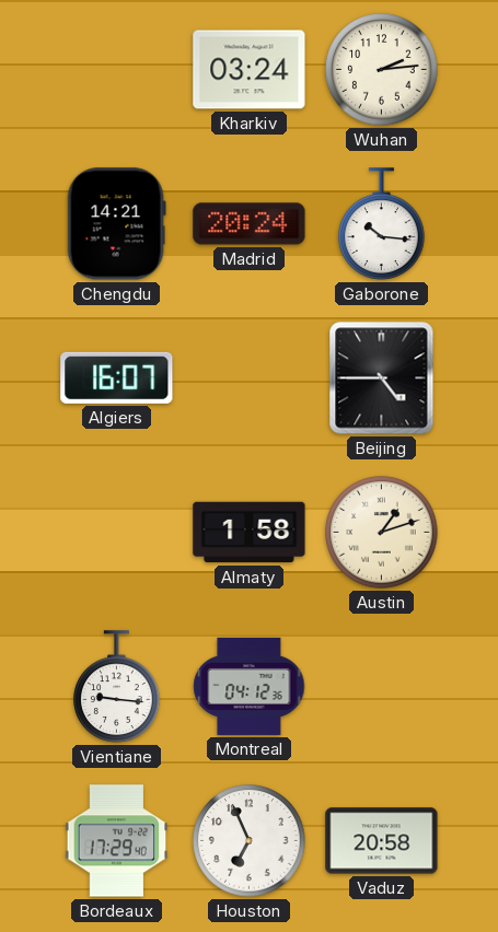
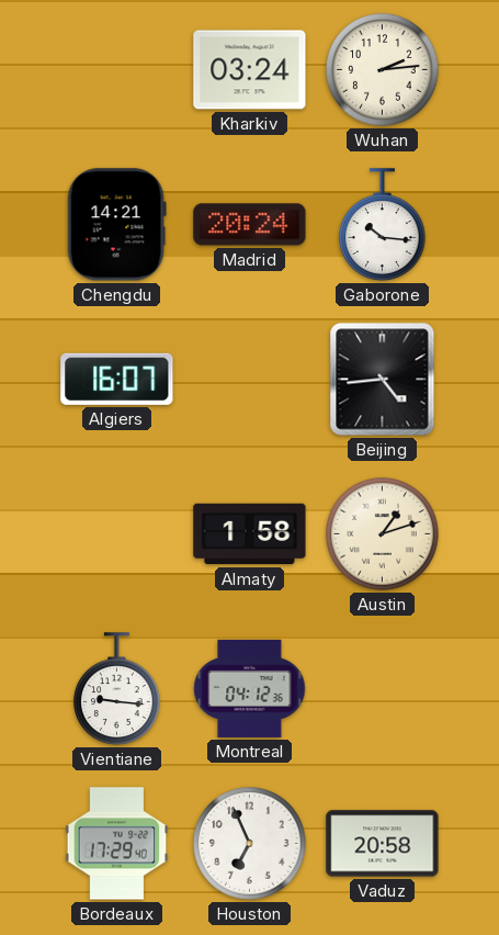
Beijing: 4:45 -> 4:44
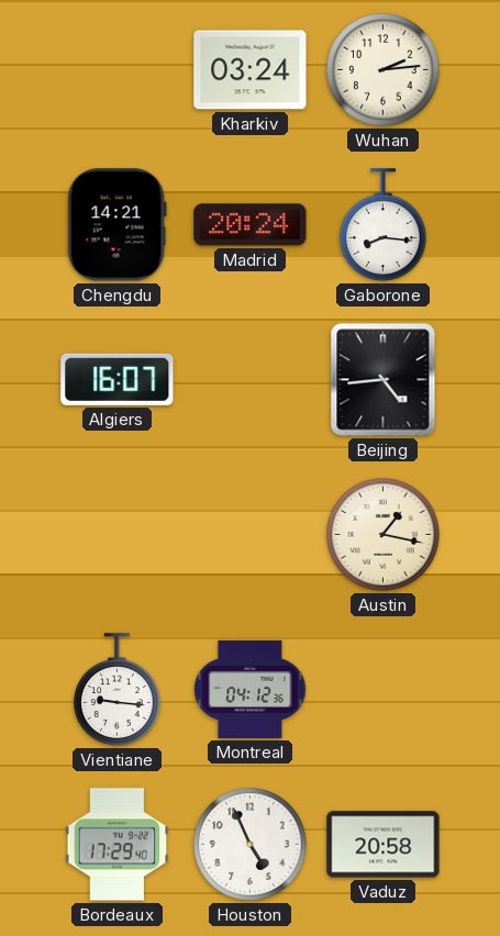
Gaborone: 10:16 -> 8:16
Almaty: 1:58 -> none
Austin: 1:12 -> 1:17
Houston: 6:56 -> 4:56
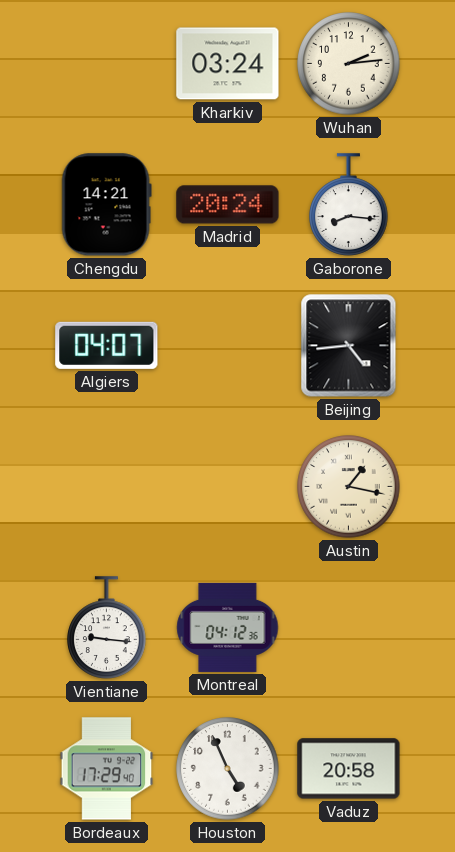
Algiers: 16:07 -> 04:07
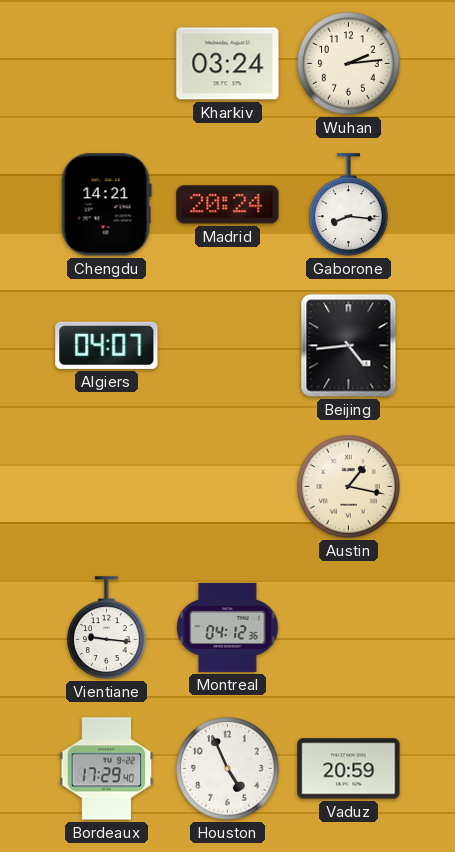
Vaduz: 20:58 -> 20:59
